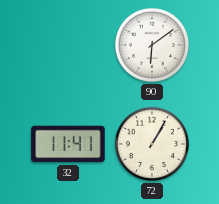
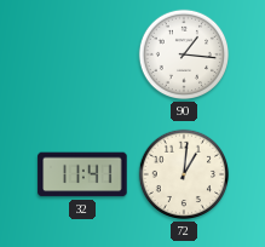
90: 6:09 -> 1:16
72: 1:05 -> 1:01
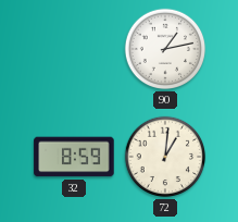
90: 1:16 -> 1:13
32: 11:41 -> 8:59
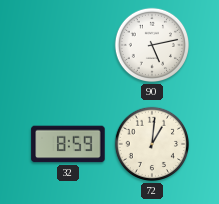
90: 1:13 -> 5:13
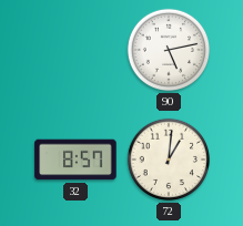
32: 8:59 -> 8:57
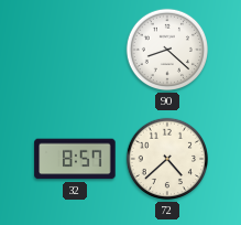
90: 5:13 -> 8:22
72: 1:01 -> 4:38
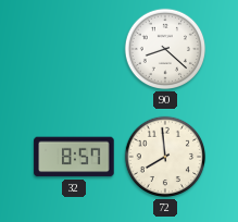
72: 4:38 -> 7:59
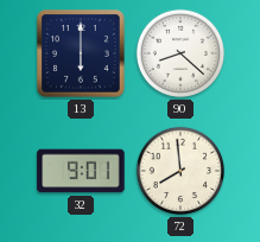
13: none -> 6:00
32: 8:57 -> 9:01
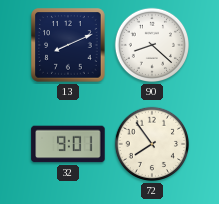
13: 6:00 -> 8:11
72: 7:59 -> 7:54
